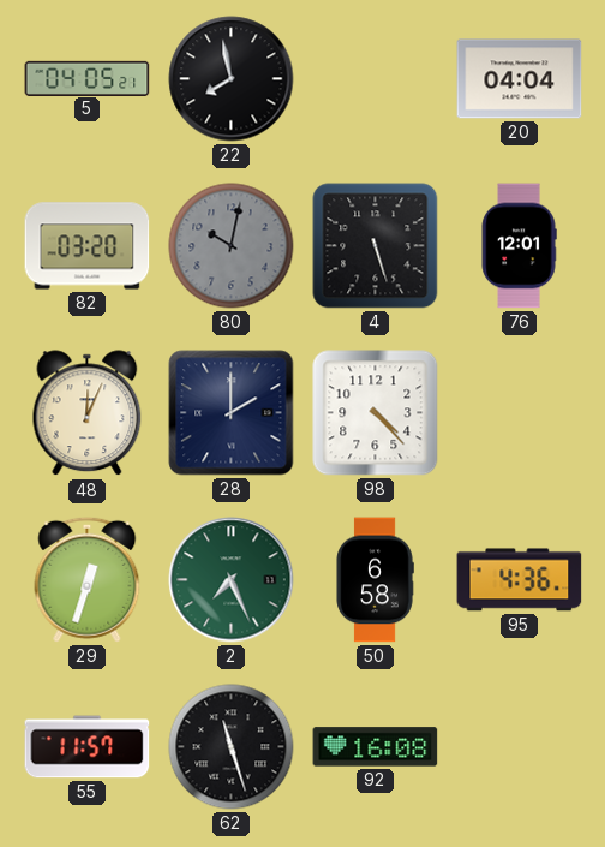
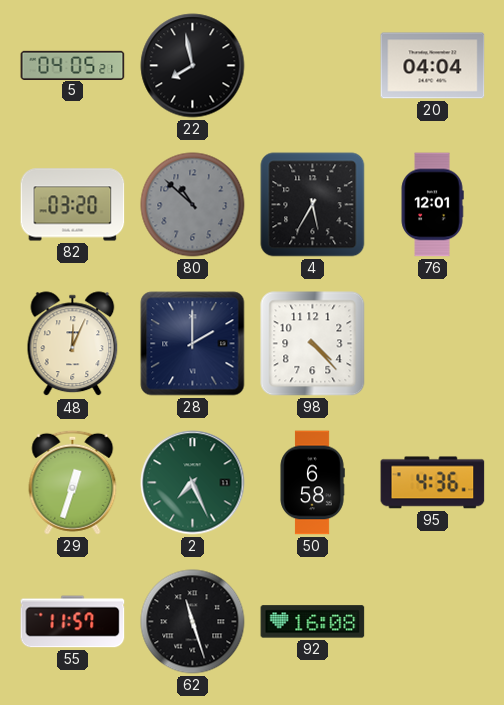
80: 10:02 -> 10:52
4: 5:27 -> 5:35
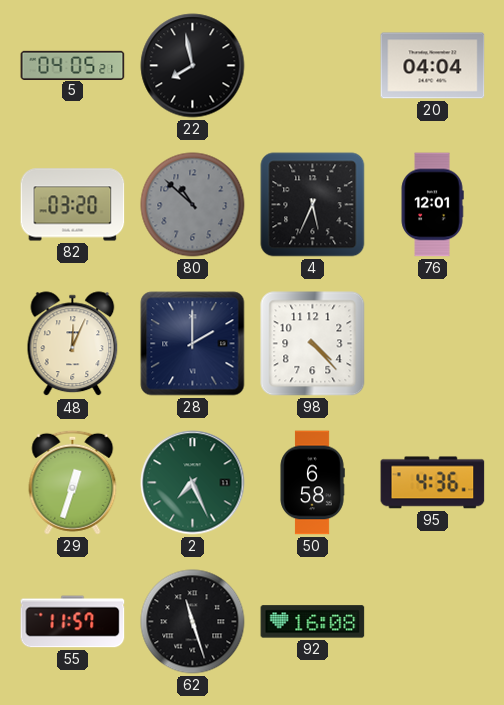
4: 5:35 -> 5:34
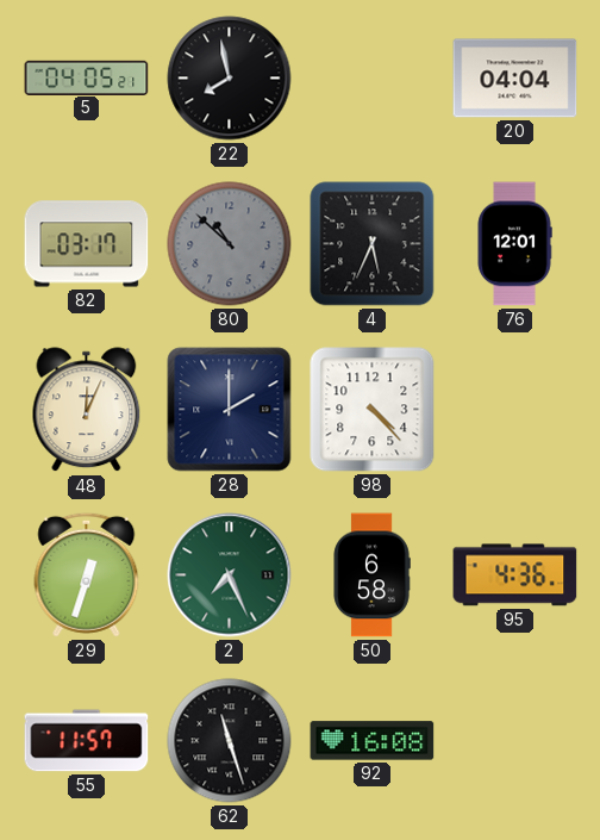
82: 03:20 -> 03:17
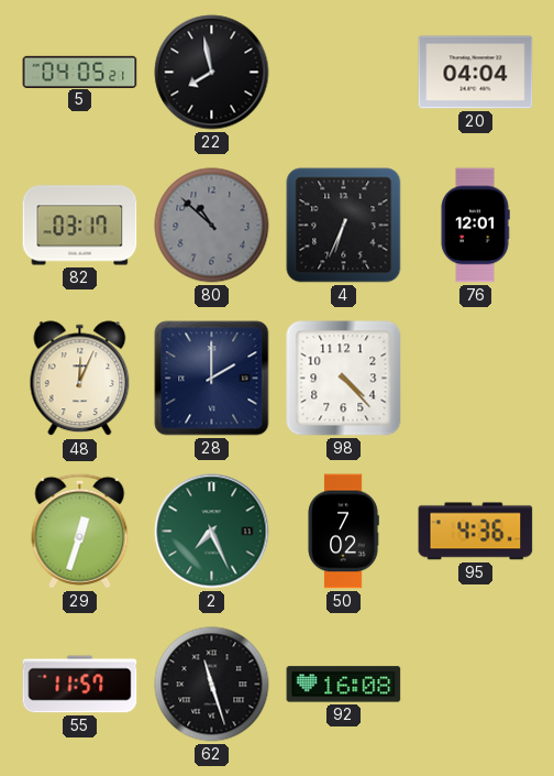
4: 5:34 -> 6:34
50: 6:58 -> 7:02
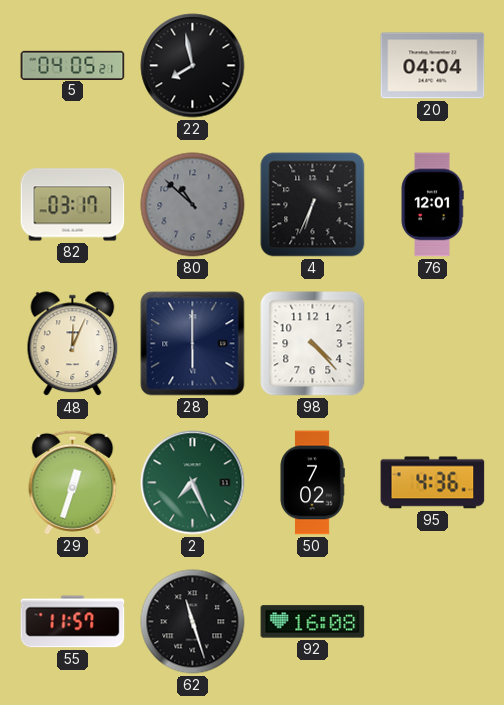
28: 2:00 -> 6:00
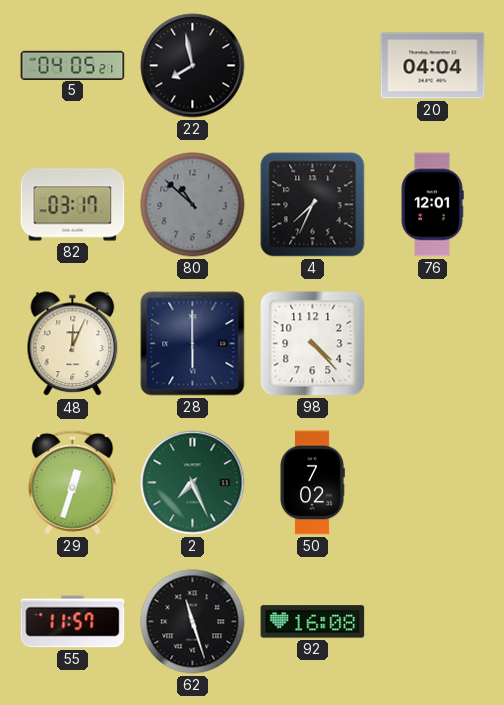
4: 6:34 -> 7:34
95: 4:36 -> none
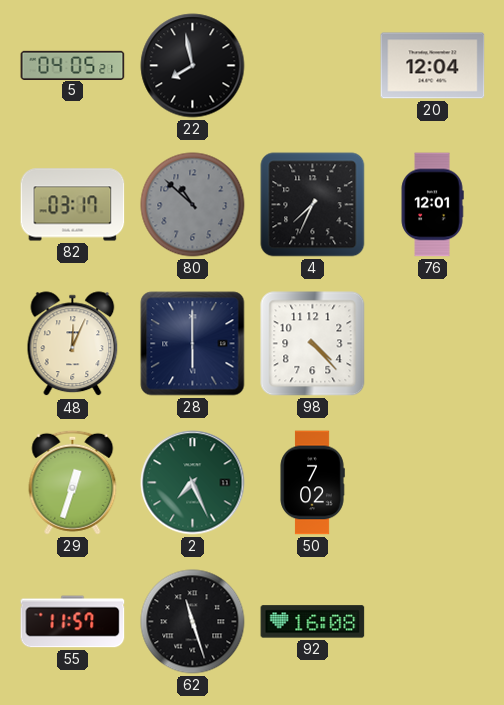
20: 04:04 -> 12:04
